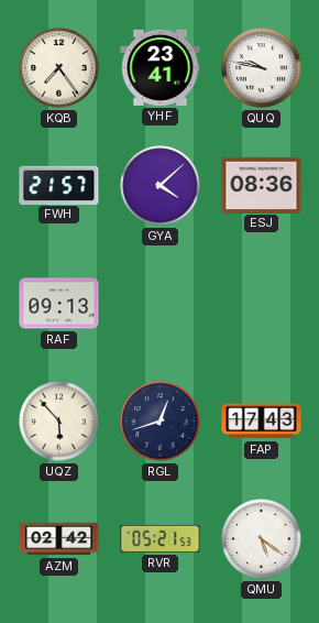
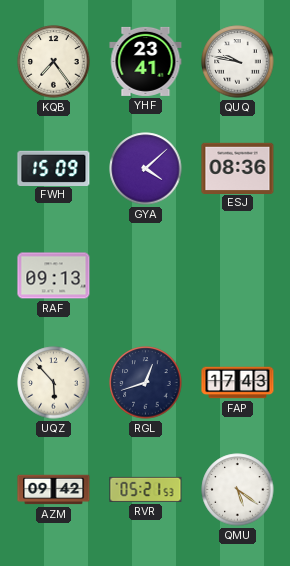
FWH: 21:57 -> 15:09
AZM: 02:42 -> 09:42
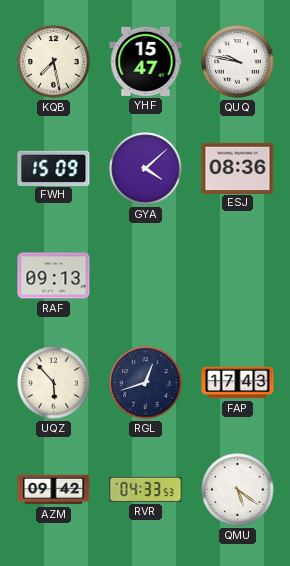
KQB: 7:24 -> 7:28
YHF: 23:41 -> 15:47
RVR: 05:21 -> 04:33
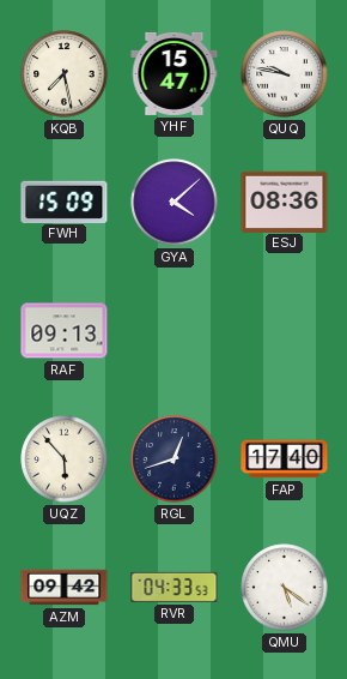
FAP: 17:43 -> 17:40
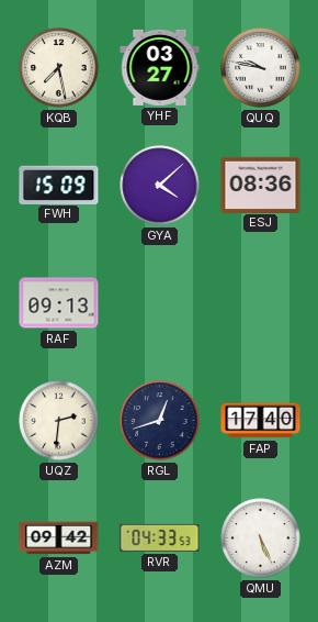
YHF: 15:47 -> 03:27
UQZ: 5:53 -> 2:31
QMU: 5:21 -> 5:26
